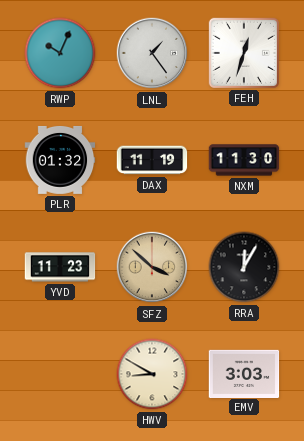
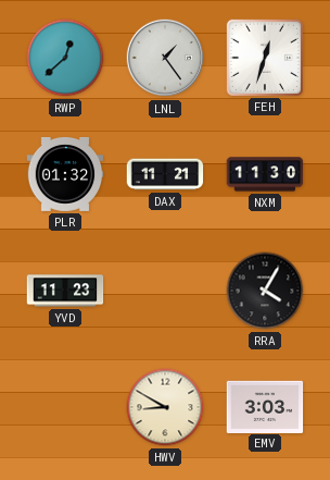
RWP: 10:04 -> 12:38
DAX: 11:19 -> 11:21
SFZ: 3:52 -> none
RRA: 12:05 -> 4:05
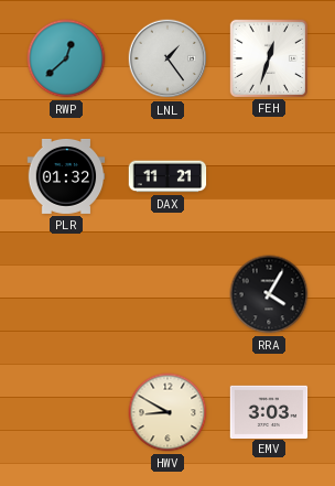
NXM: 11:30 -> none
YVD: 11:23 -> none
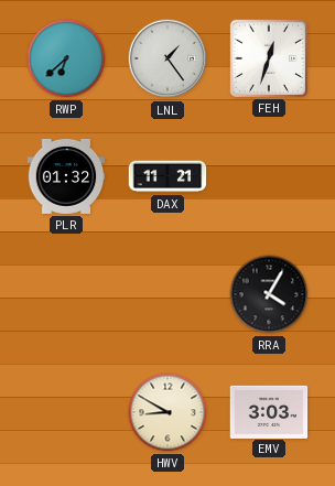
RWP: 12:38 -> 6:38
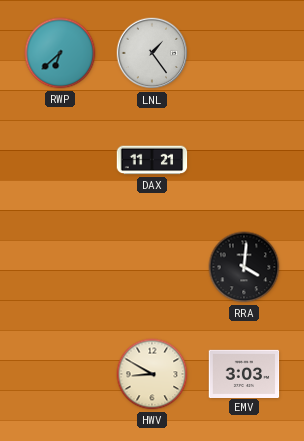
FEH: 12:33 -> none
PLR: 01:32 -> none
RRA: 4:05 -> 4:01
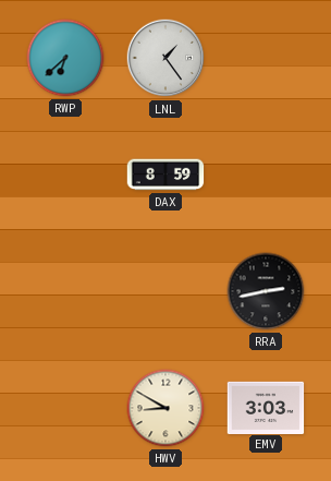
DAX: 11:21 -> 8:59
RRA: 4:01 -> 2:43
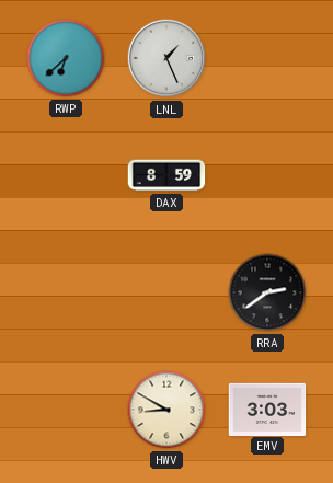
LNL: 1:24 -> 1:26
RRA: 2:43 -> 2:39
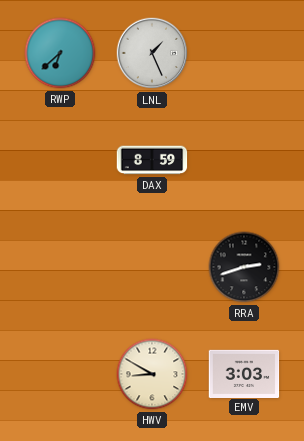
RRA: 2:39 -> 2:42
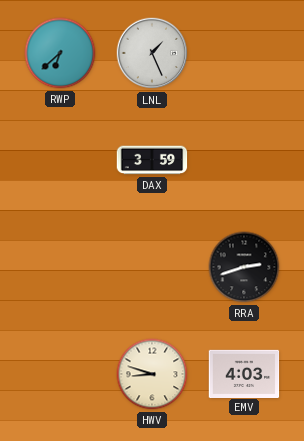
DAX: 8:59 -> 3:59
HWV: 8:50 -> 8:48
EMV: 3:03 -> 4:03
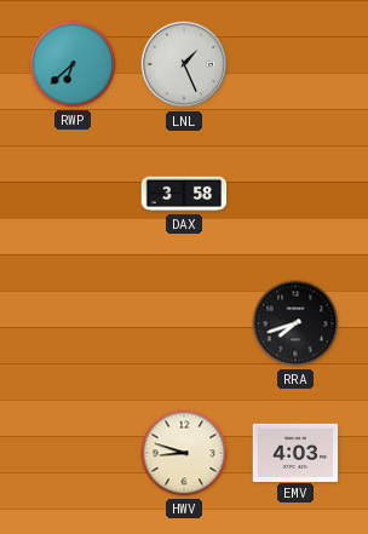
DAX: 3:59 -> 3:58
RRA: 2:42 -> 7:42
